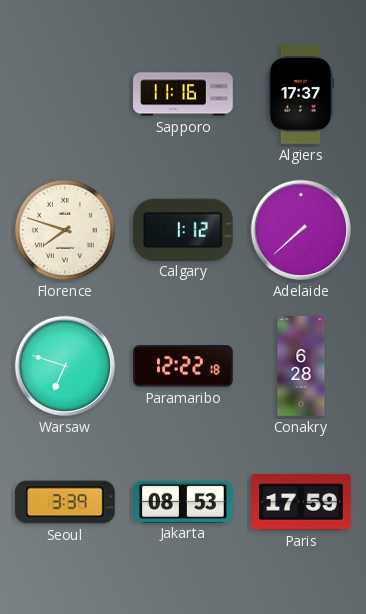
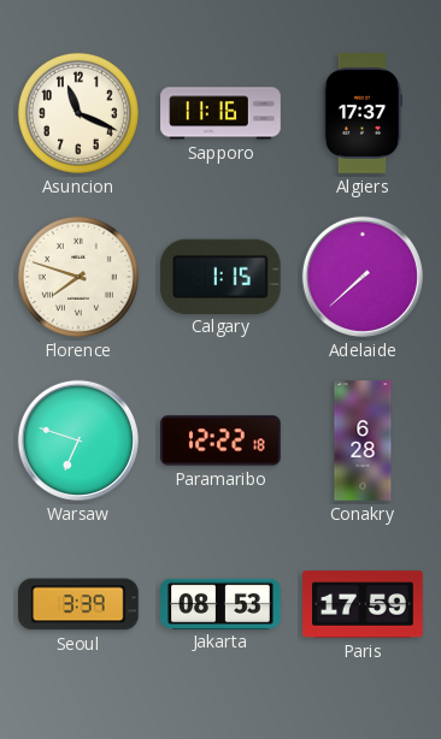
Asuncion: none -> 11:19
Calgary: 1:12 -> 1:15
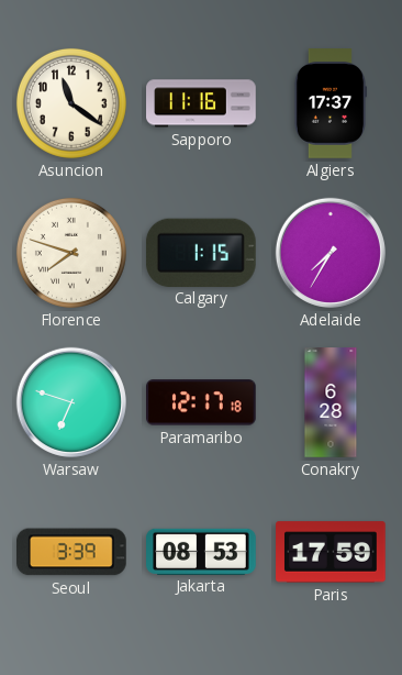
Asuncion: 11:19 -> 11:21
Adelaide: 7:38 -> 7:35
Paramaribo: 12:22 -> 12:17
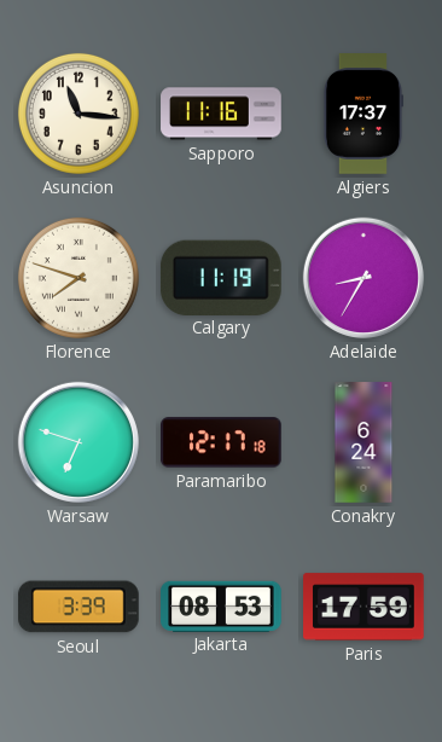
Asuncion: 11:21 -> 11:16
Calgary: 1:15 -> 11:19
Adelaide: 7:35 -> 8:35
Conakry: 6:28 -> 6:24
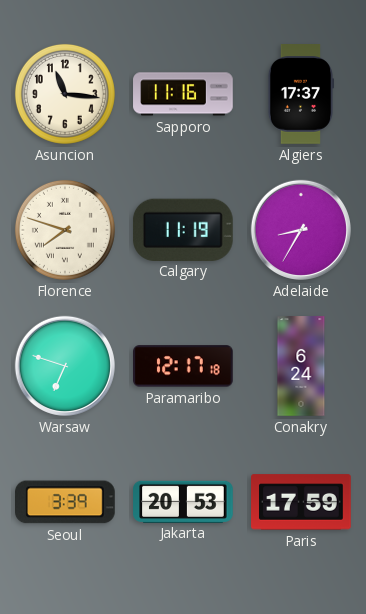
Jakarta: 08:53 -> 20:53
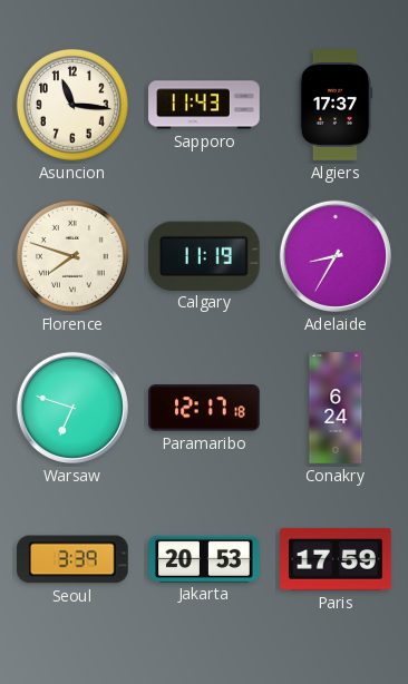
Sapporo: 11:16 -> 11:43
